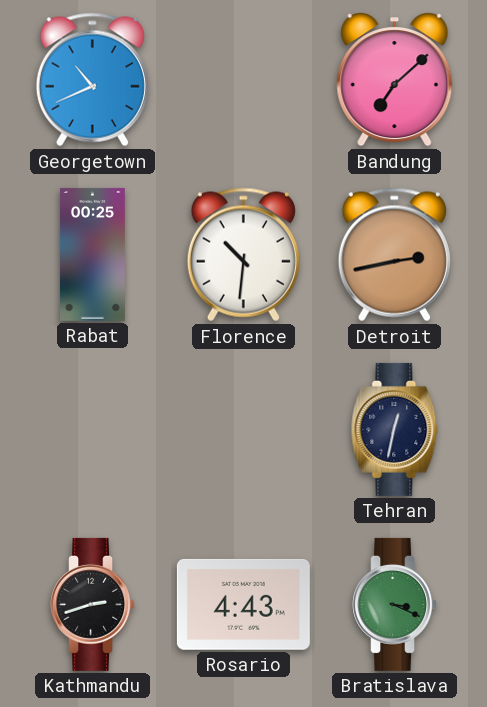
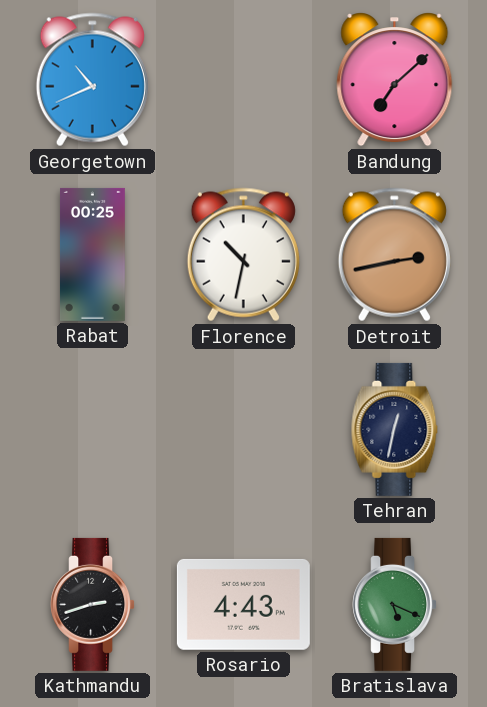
Florence: 10:31 -> 10:32
Bratislava: 3:19 -> 5:19
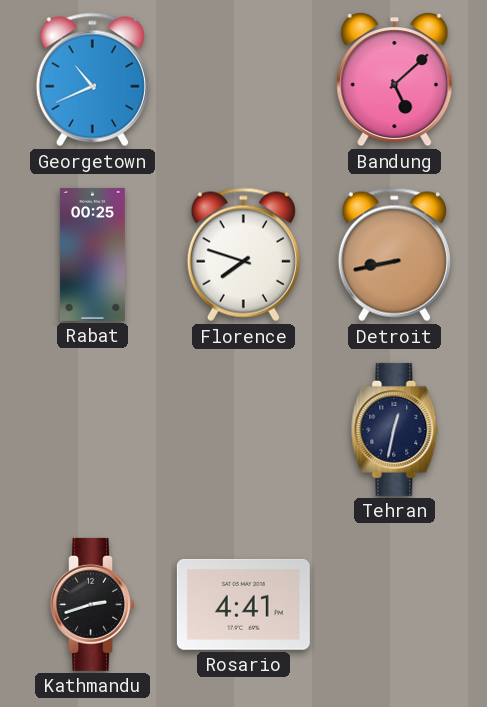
Bandung: 7:08 -> 5:08
Florence: 10:32 -> 7:48
Detroit: 2:43 -> 8:43
Rosario: 4:43 -> 4:41
Bratislava: 5:19 -> none
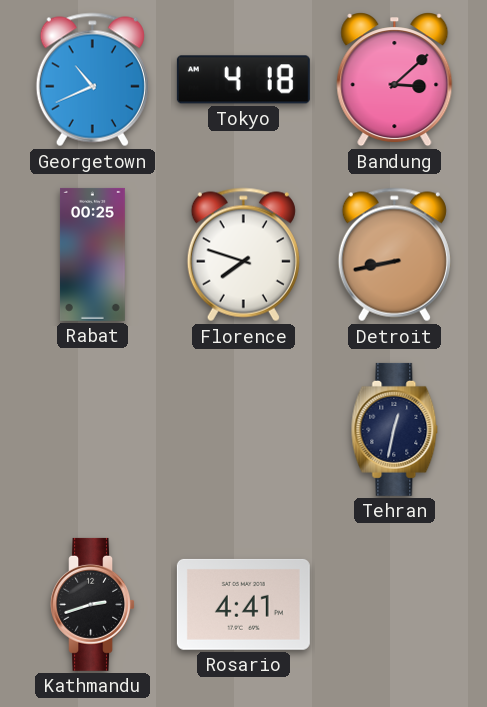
Tokyo: none -> 4:18
Bandung: 5:08 -> 3:08
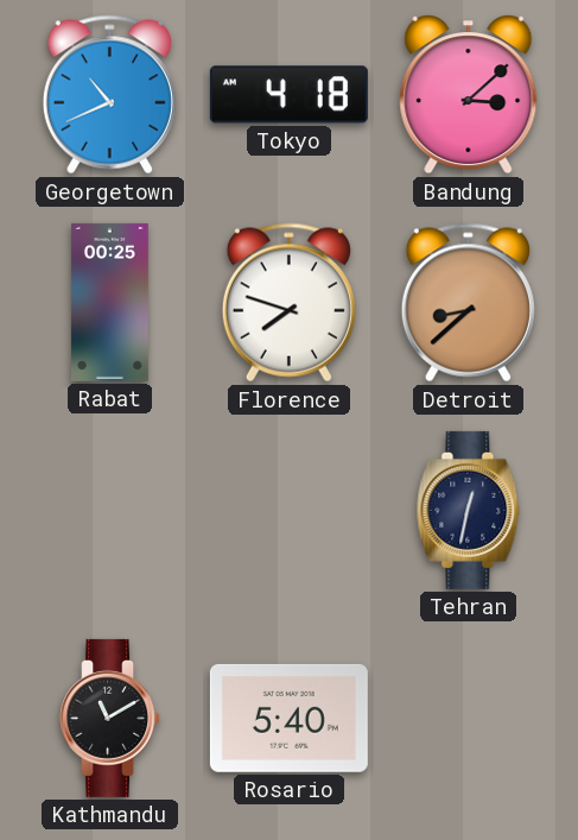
Detroit: 8:43 -> 8:38
Kathmandu: 2:42 -> 11:10
Rosario: 4:41 -> 5:40
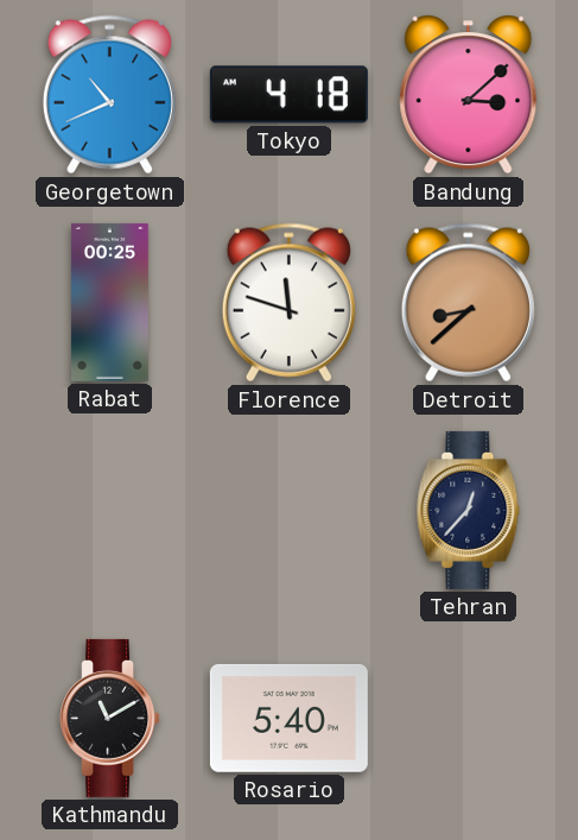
Florence: 7:48 -> 11:48
Tehran: 12:32 -> 12:37
